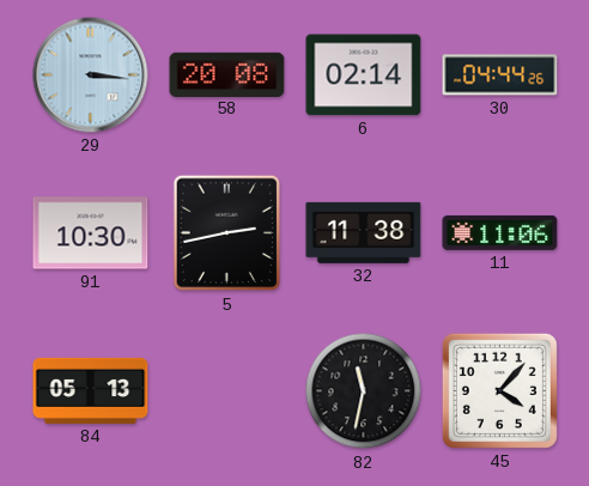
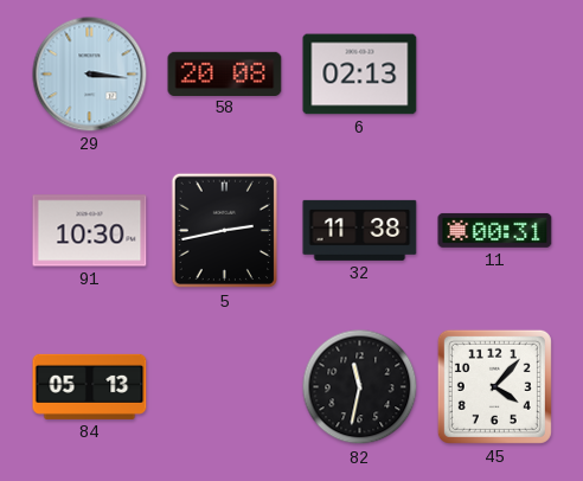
6: 02:14 -> 02:13
30: 04:44 -> none
11: 11:06 -> 00:31
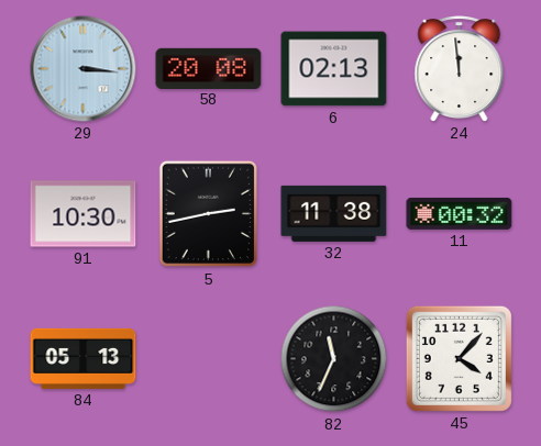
24: none -> 11:59
11: 00:31 -> 00:32
82: 11:32 -> 11:34
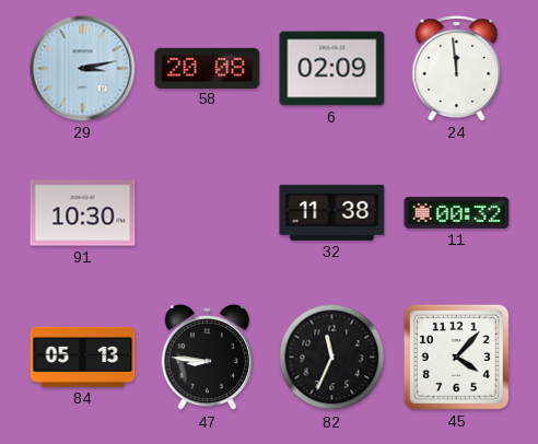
29: 3:16 -> 3:13
6: 02:13 -> 02:09
5: 2:43 -> none
47: none -> 8:46
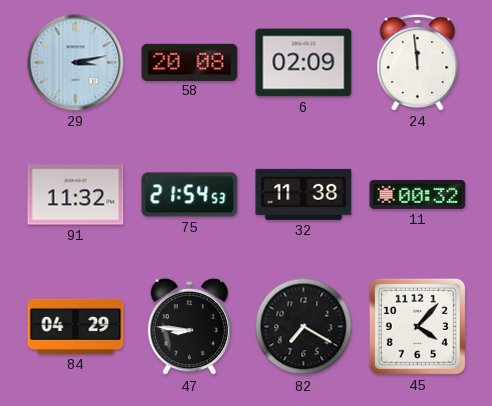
91: 10:30 -> 11:32
75: none -> 21:54
84: 05:13 -> 04:29
82: 11:34 -> 7:20
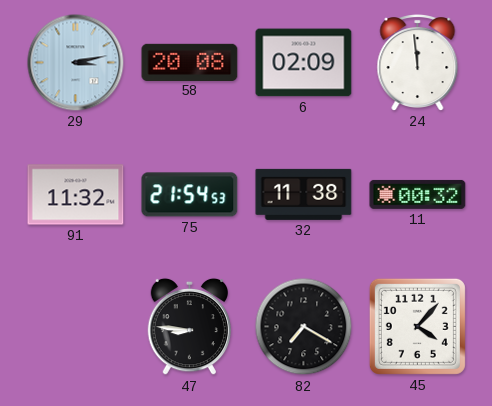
84: 04:29 -> none
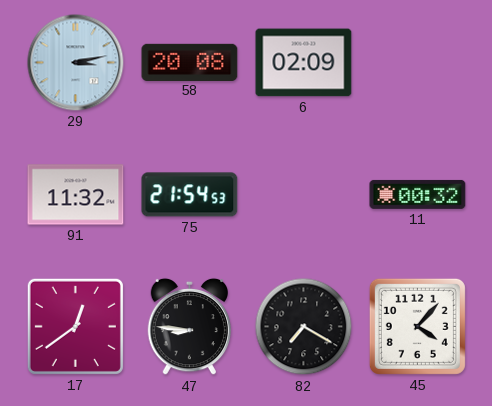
24: 11:59 -> none
32: 11:38 -> none
17: none -> 12:39
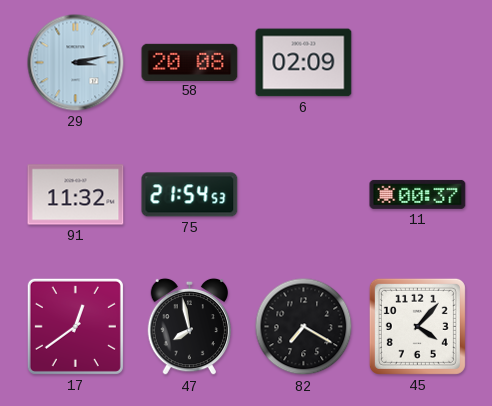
11: 00:32 -> 00:37
47: 8:46 -> 7:58
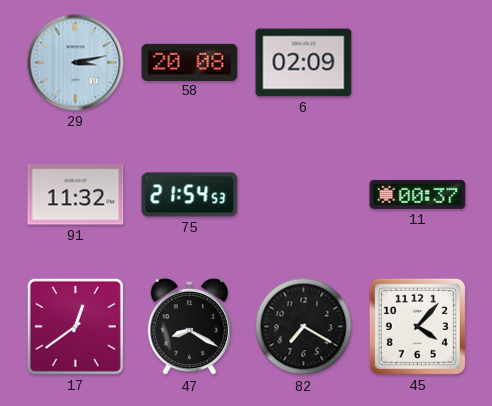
47: 7:58 -> 8:20
